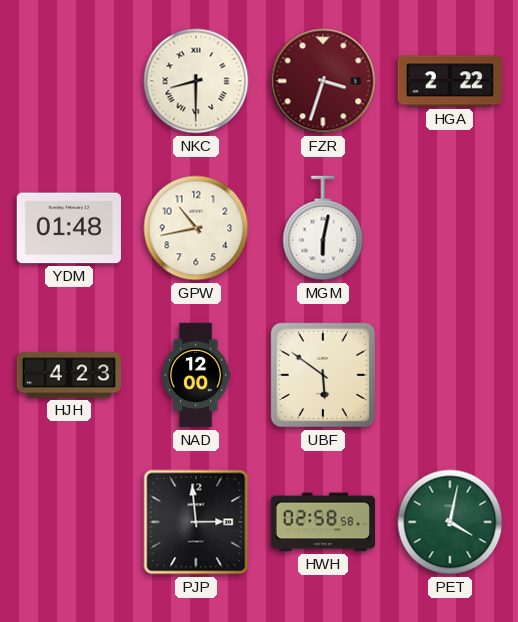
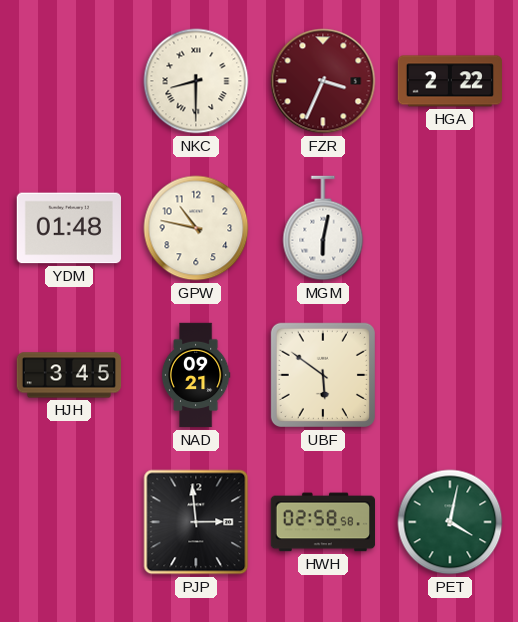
FZR: 3:33 -> 3:34
GPW: 10:43 -> 10:47
HJH: 4:23 -> 3:45
NAD: 12:00 -> 09:21
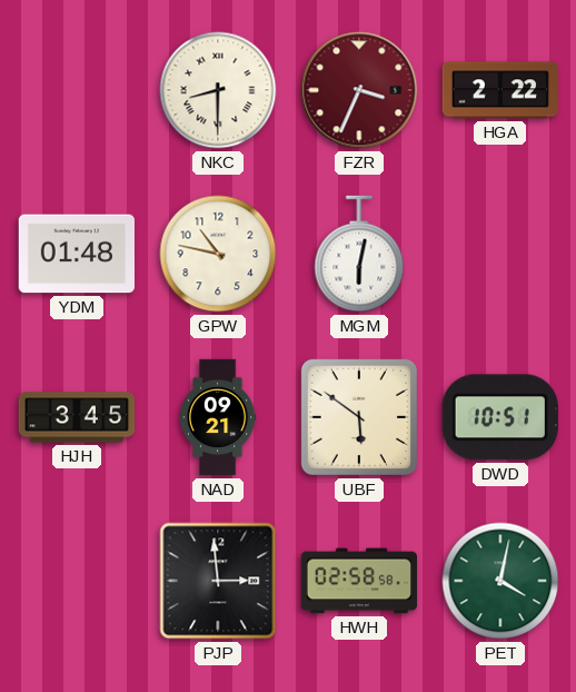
DWD: none -> 10:51
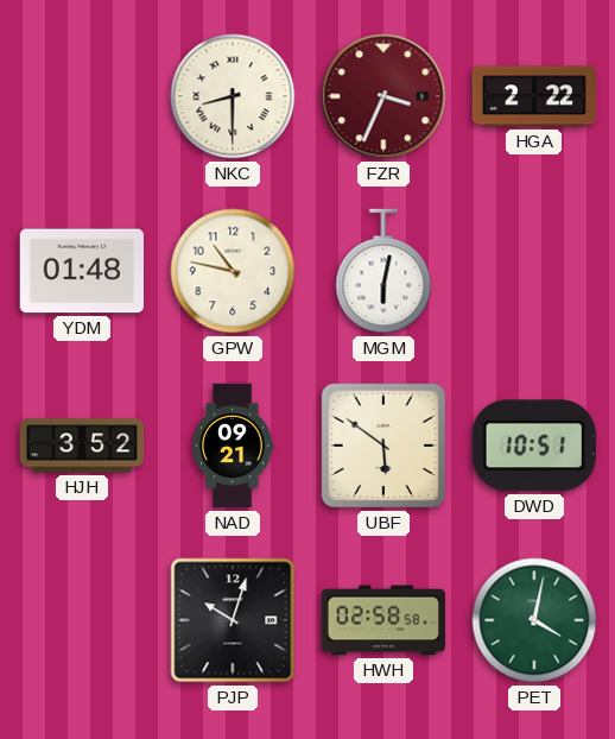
HJH: 3:45 -> 3:52
PJP: 2:59 -> 10:03
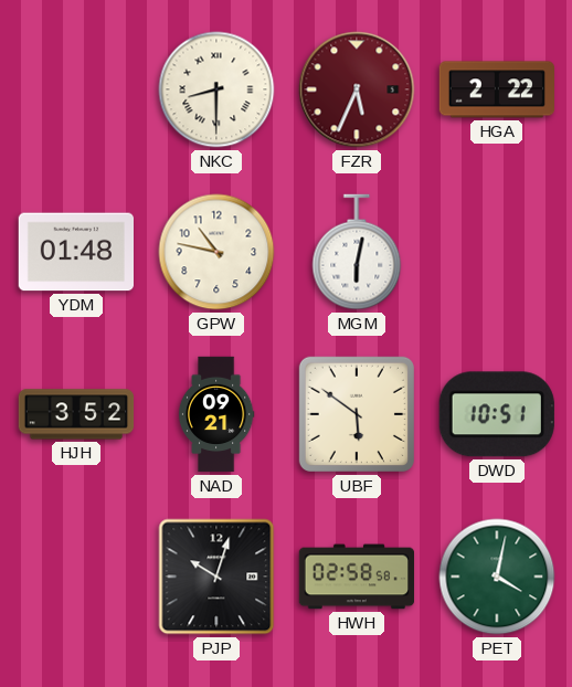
FZR: 3:34 -> 5:34
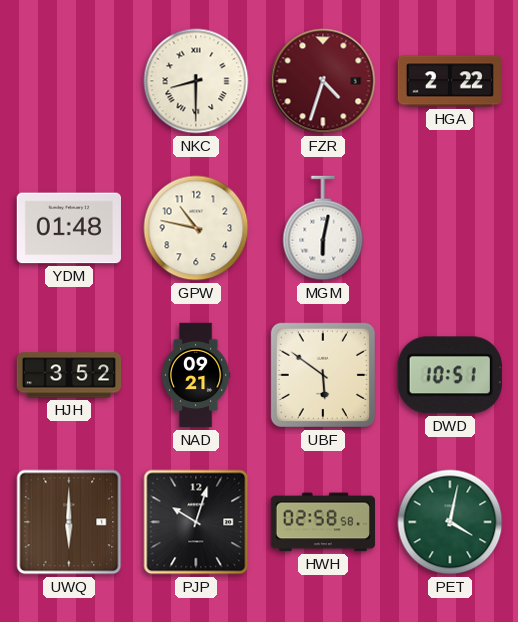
FZR: 5:34 -> 4:33
UWQ: none -> 6:00
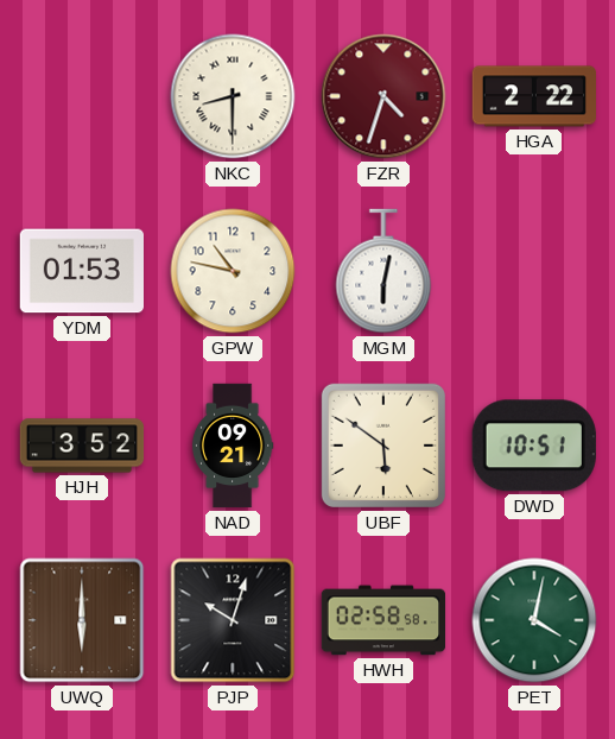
YDM: 01:48 -> 01:53
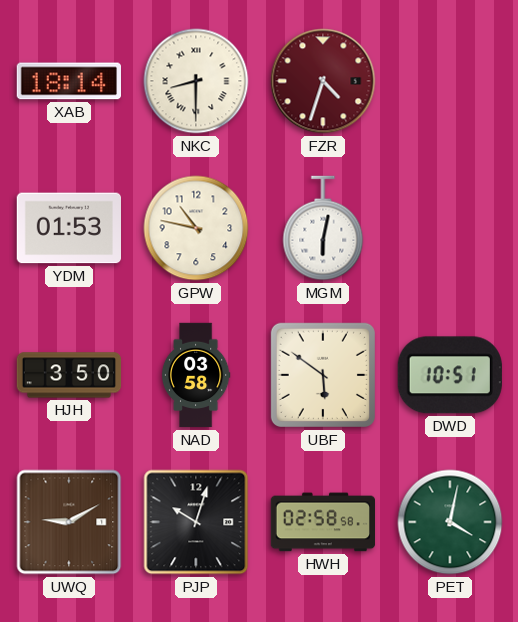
XAB: none -> 18:14
HGA: 2:22 -> none
HJH: 3:52 -> 3:50
NAD: 09:21 -> 03:58
UWQ: 6:00 -> 9:10
